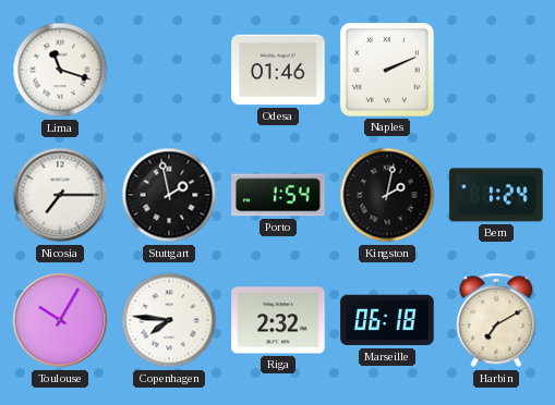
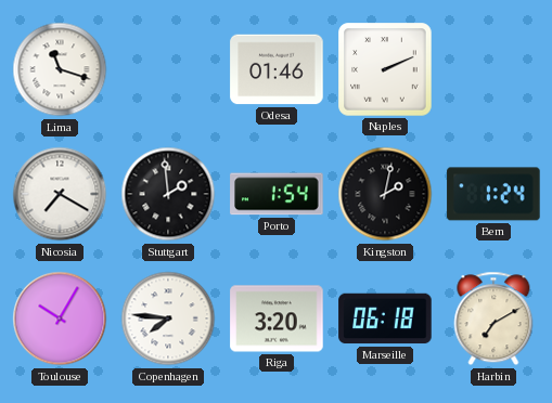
Nicosia: 7:15 -> 7:20
Stuttgart: 1:58 -> 1:59
Riga: 2:32 -> 3:20
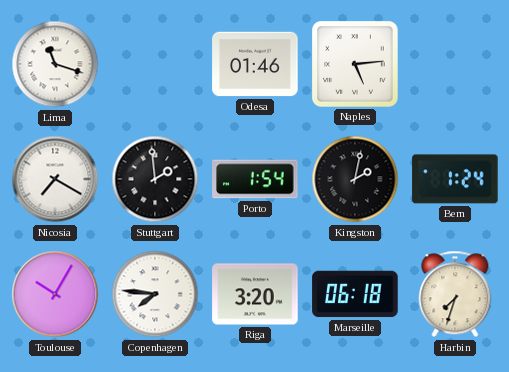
Naples: 2:11 -> 5:14
Harbin: 7:10 -> 7:33
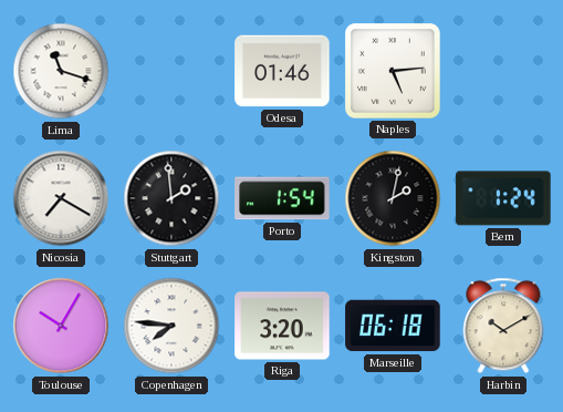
Harbin: 7:33 -> 10:10
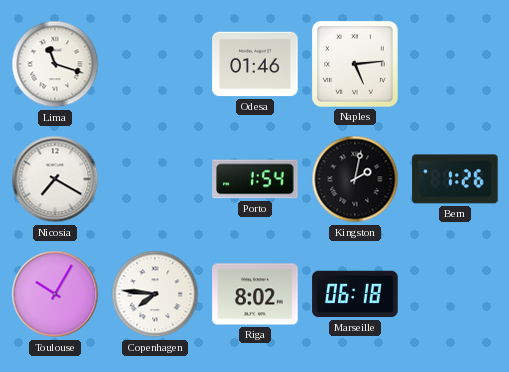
Stuttgart: 1:59 -> none
Bern: 1:24 -> 1:26
Riga: 3:20 -> 8:02
Harbin: 10:10 -> none
